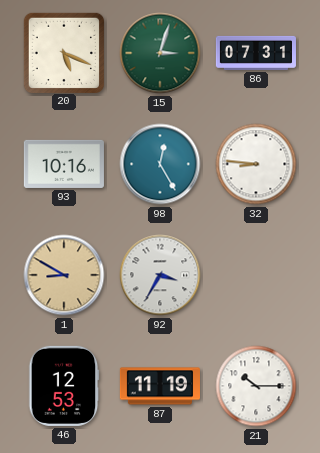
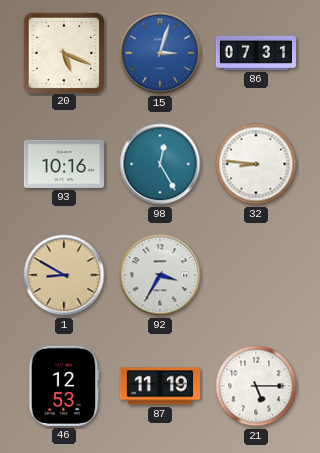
15 dial: green -> blue
21: 10:15 -> 5:15
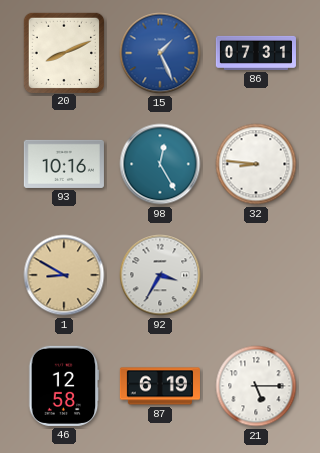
20: 5:19 -> 8:11
15: 3:03 -> 1:26
46: 12:53 -> 12:58
87: 11:19 -> 6:19
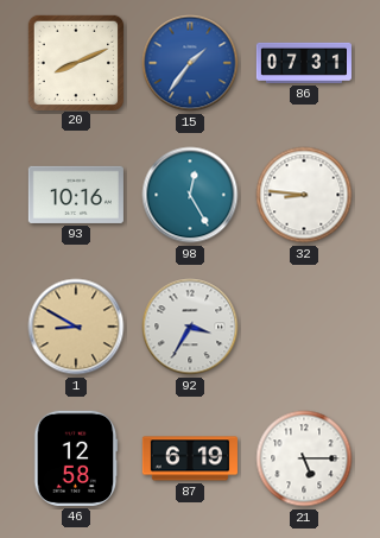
15: 1:26 -> 1:36
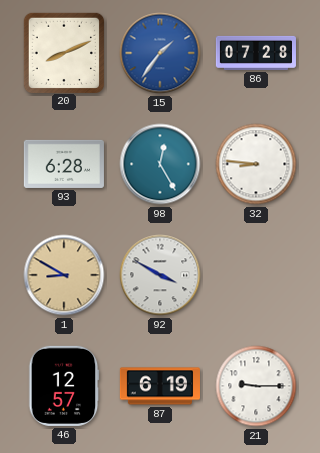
86: 07:31 -> 07:28
93: 10:16 -> 6:28
92: 3:35 -> 3:50
46: 12:58 -> 12:57
21: 5:15 -> 9:15
